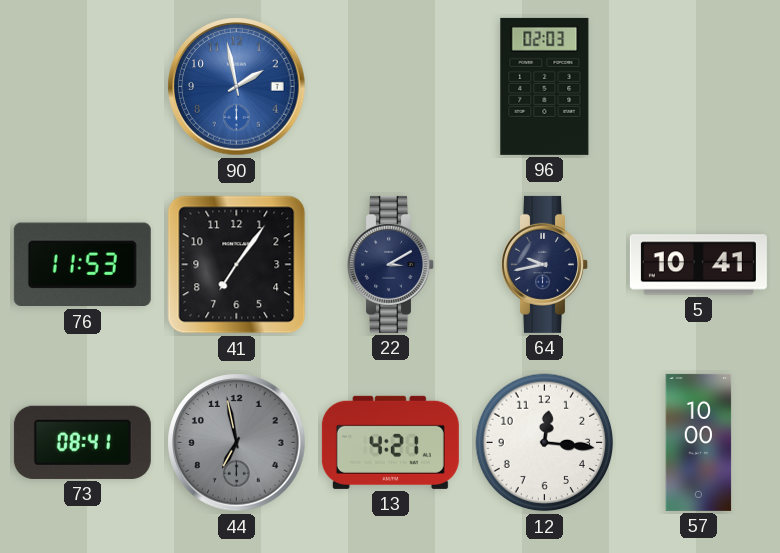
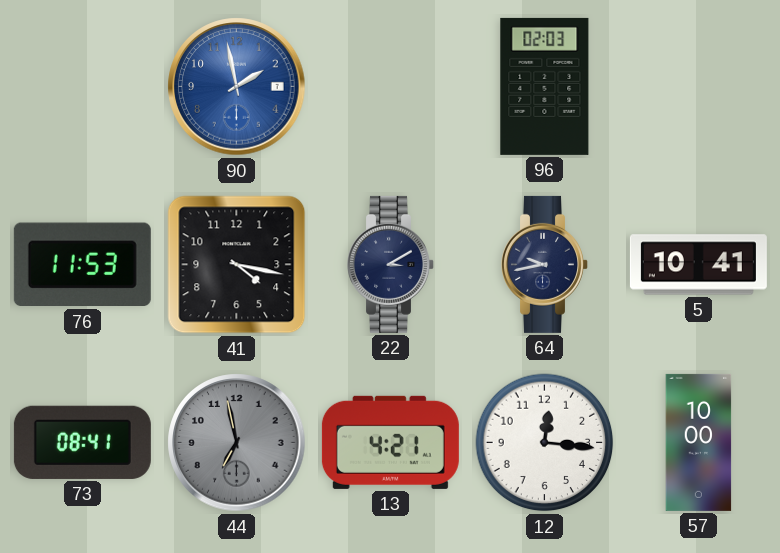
41: 7:06 -> 4:17
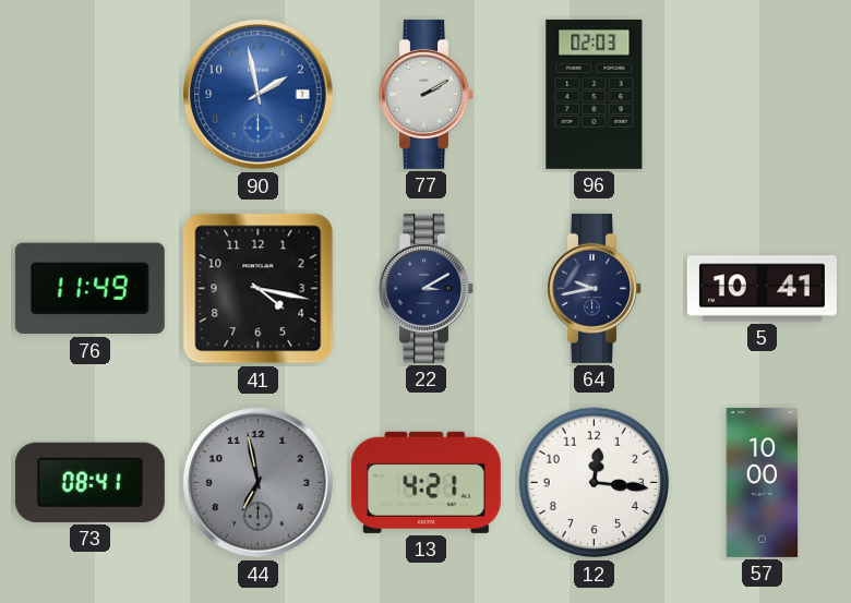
77: none -> 2:10
76: 11:53 -> 11:49
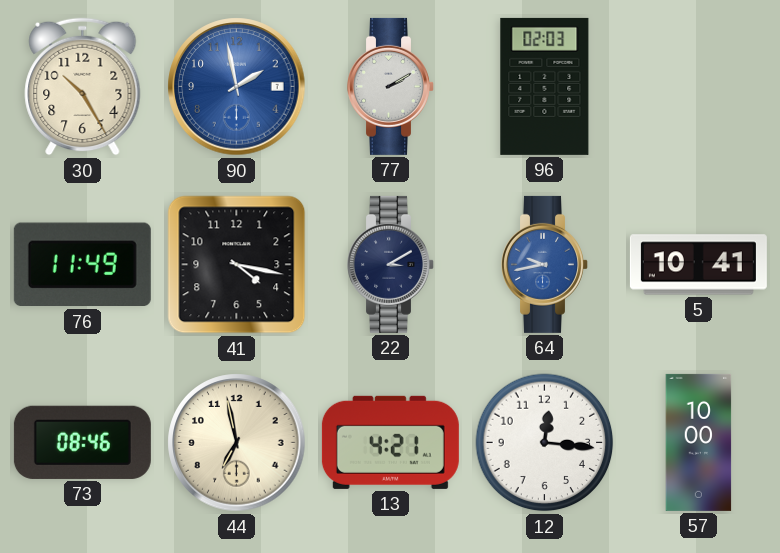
30: none -> 10:25
64 dial: navy -> blue
73: 08:41 -> 08:46
44 dial: grey -> cream
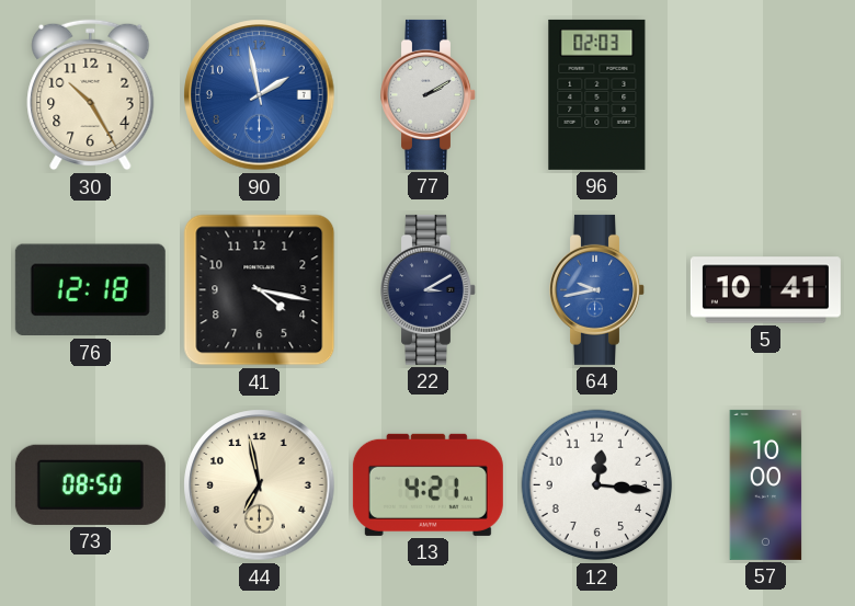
76: 11:49 -> 12:18
73: 08:46 -> 08:50
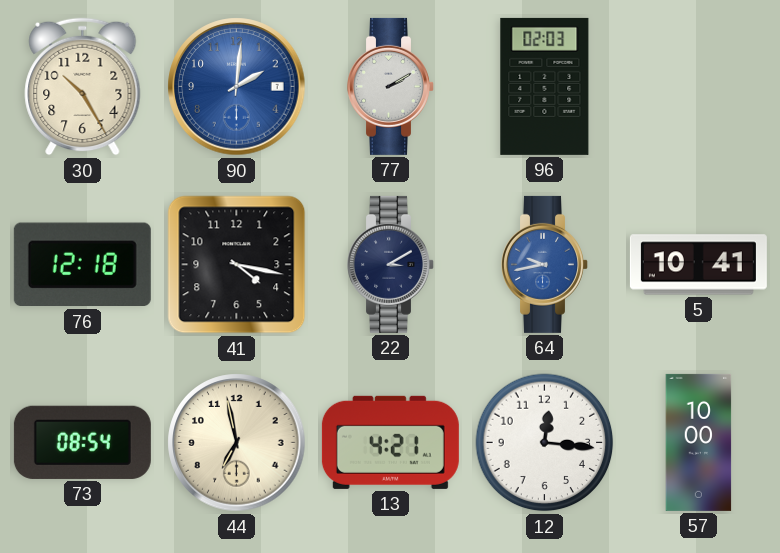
90: 1:58 -> 2:01
73: 08:50 -> 08:54
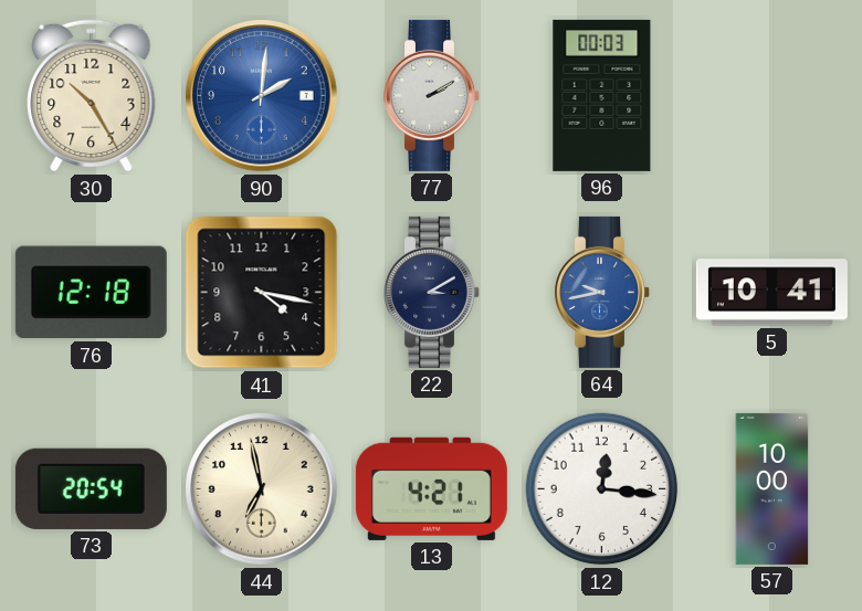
96: 02:03 -> 00:03
73: 08:54 -> 20:54
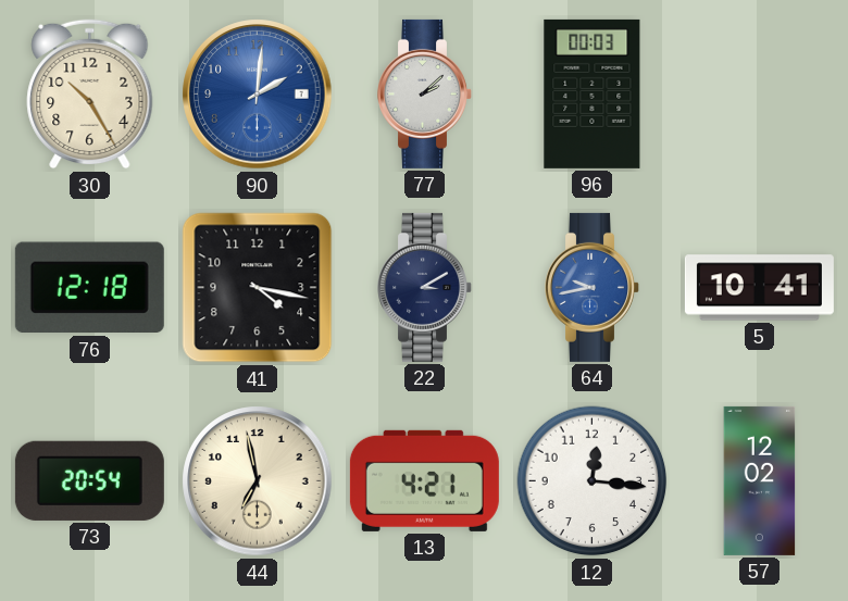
77: 2:10 -> 2:08
57: 10:00 -> 12:02
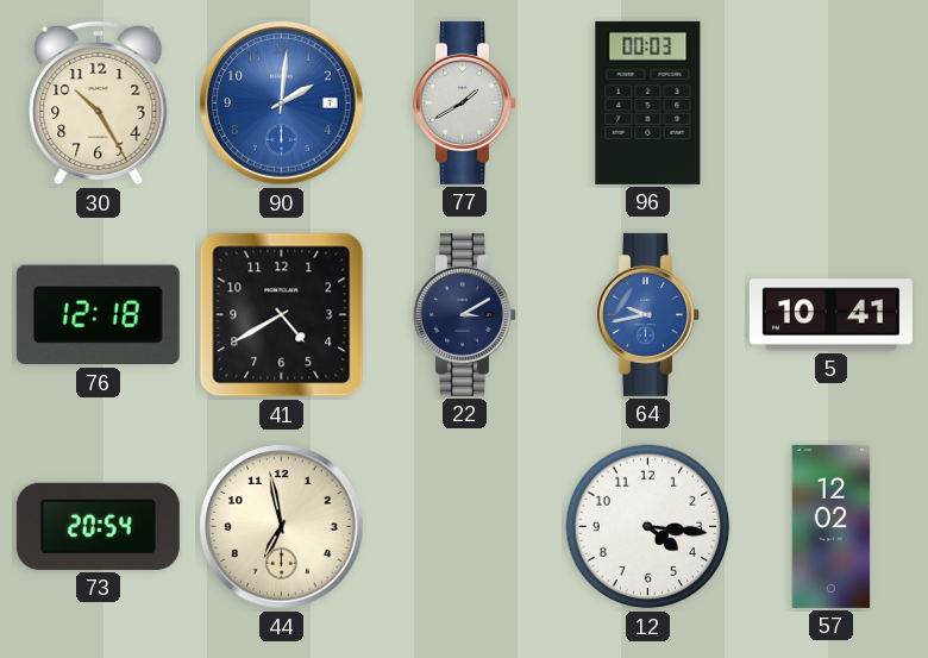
77: 2:08 -> 1:40
41: 4:17 -> 4:40
13: 4:21 -> none
12: 12:16 -> 4:16
